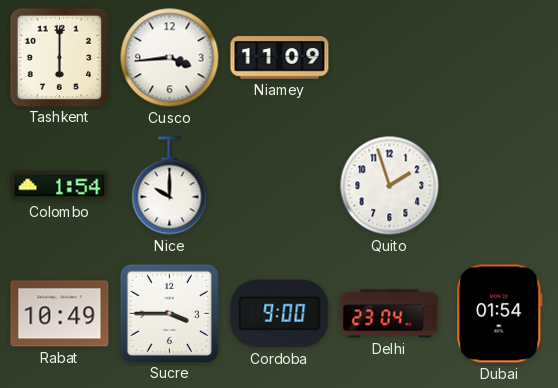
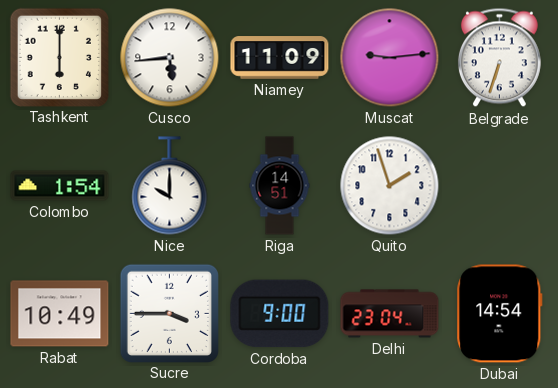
Cusco: 3:44 -> 5:44
Muscat: none -> 9:14
Belgrade: none -> 6:33
Riga: none -> 14:51
Dubai: 01:54 -> 14:54
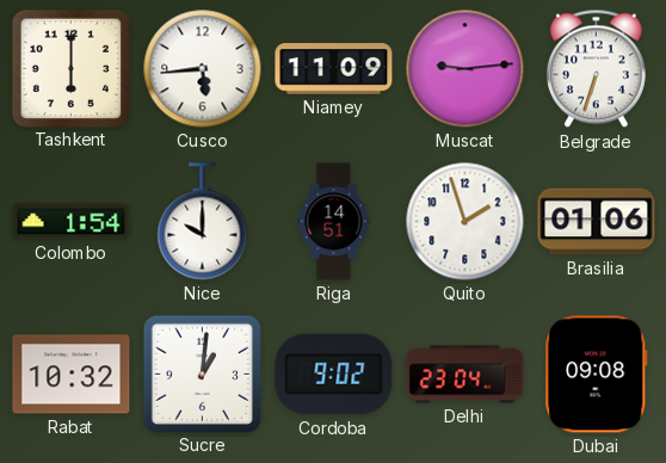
Brasilia: none -> 01:06
Rabat: 10:49 -> 10:32
Sucre: 3:45 -> 1:01
Cordoba: 9:00 -> 9:02
Dubai: 14:54 -> 09:08
